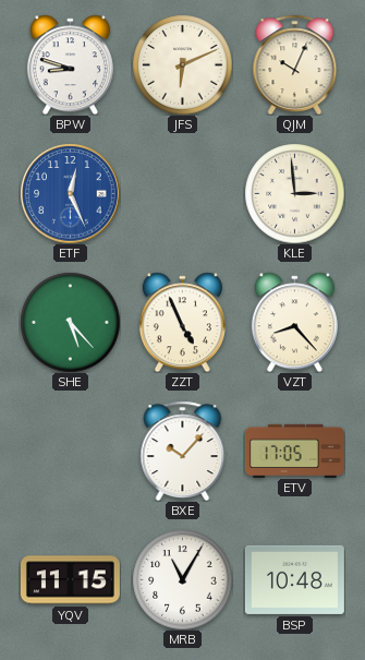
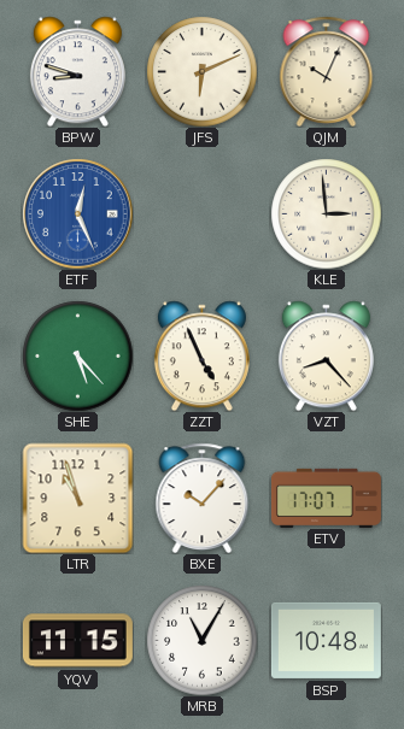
LTR: none -> 10:57
ETV: 17:05 -> 17:07
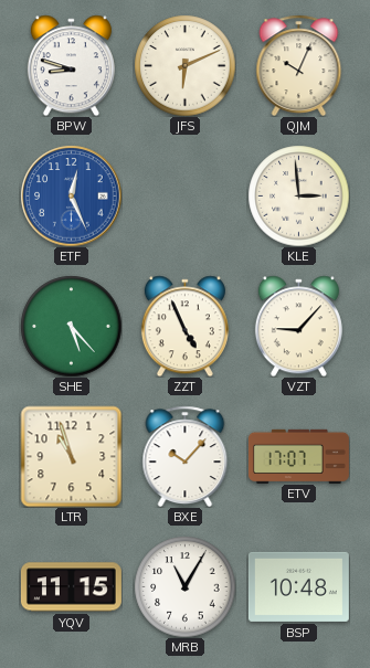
VZT: 8:23 -> 9:07
